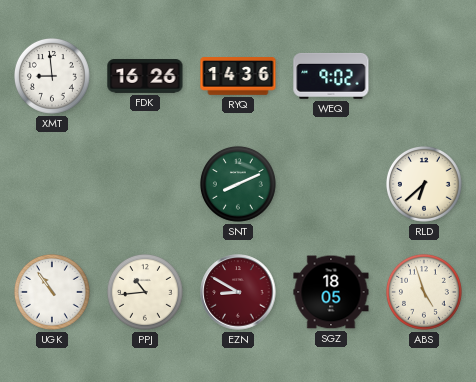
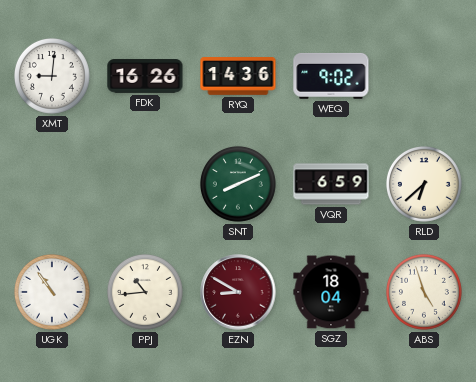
XMT: 8:59 -> 9:01
VQR: none -> 6:59
SGZ: 18:05 -> 18:04
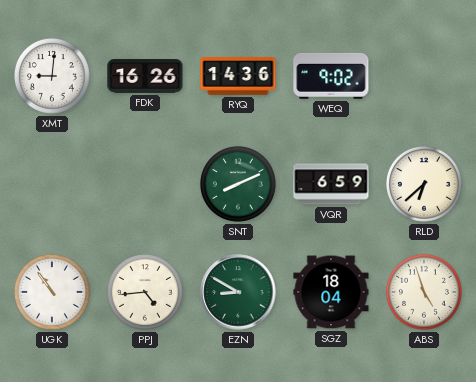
PPJ: 10:44 -> 4:44
EZN dial: burgundy -> green
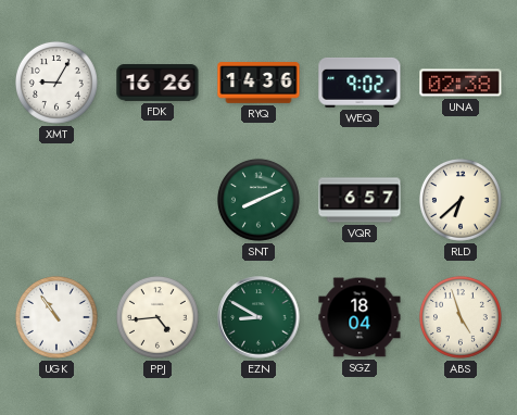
XMT: 9:01 -> 9:05
UNA: none -> 02:38
VQR: 6:59 -> 6:57
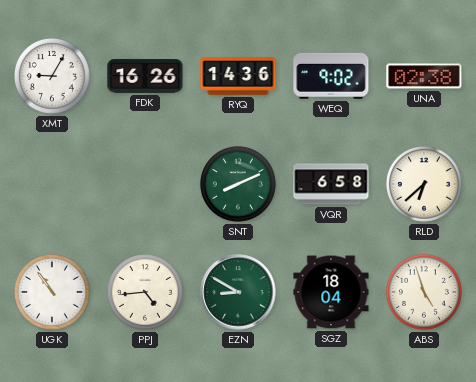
VQR: 6:57 -> 6:58
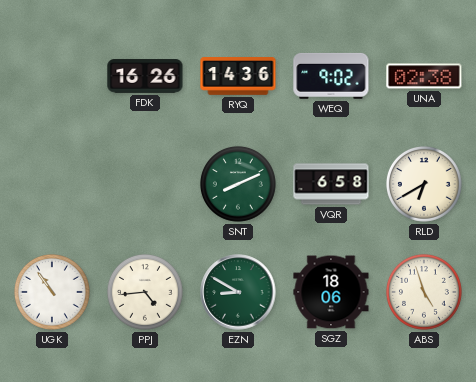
XMT: 9:05 -> none
RLD: 6:38 -> 6:40
SGZ: 18:04 -> 18:06
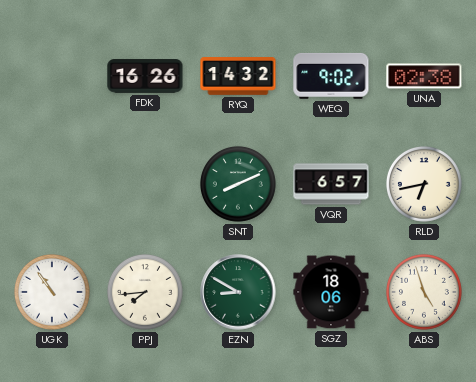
RYQ: 14:36 -> 14:32
VQR: 6:58 -> 6:57
RLD: 6:40 -> 6:43
PPJ: 4:44 -> 7:44
